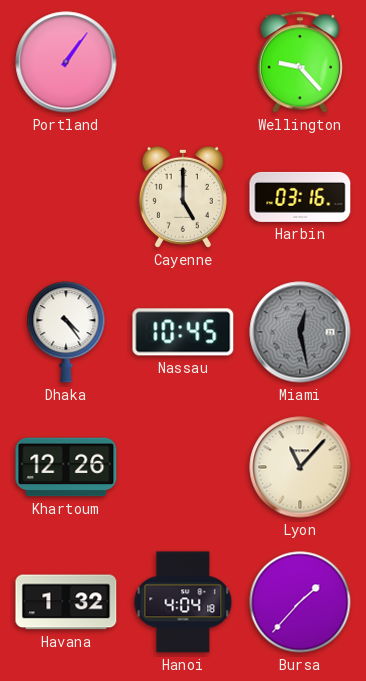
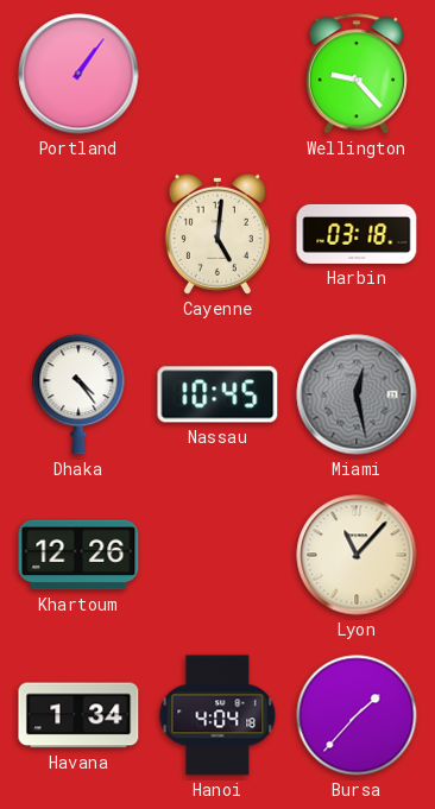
Cayenne: 5:00 -> 5:01
Harbin: 03:16 -> 03:18
Havana: 1:32 -> 1:34
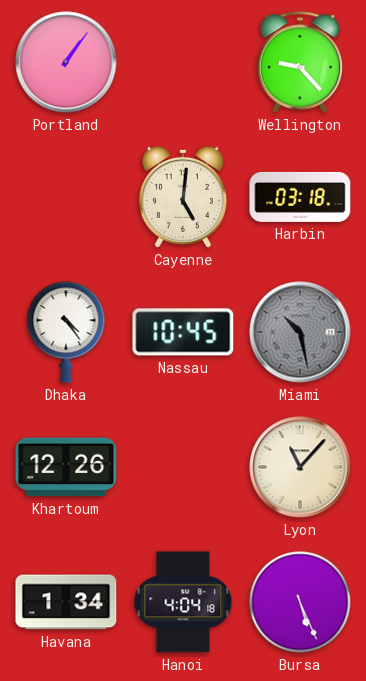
Miami: 12:28 -> 10:28
Bursa: 1:37 -> 5:26
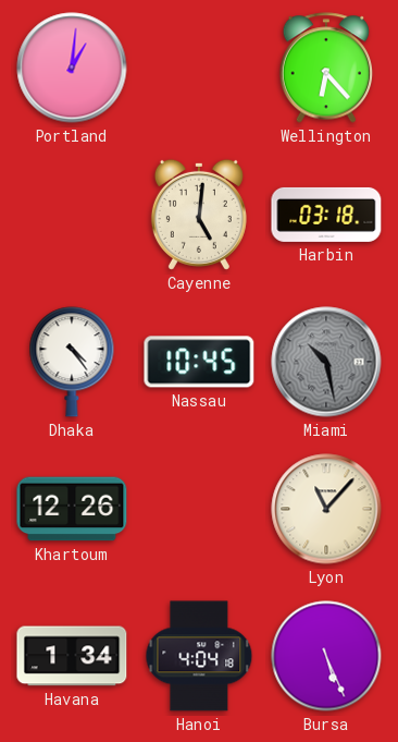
Portland: 1:06 -> 1:01
Wellington: 9:23 -> 6:23
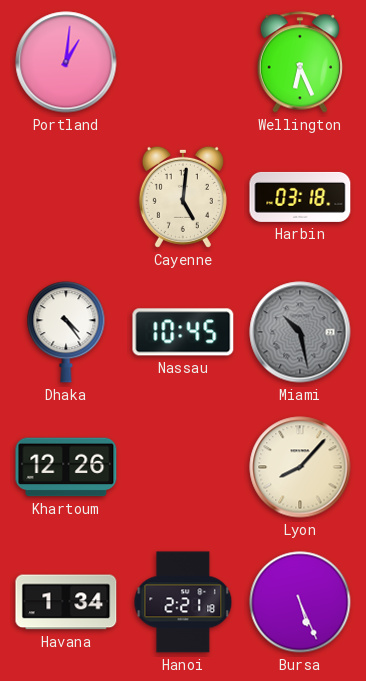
Wellington: 6:23 -> 6:26
Lyon: 11:07 -> 8:07
Hanoi: 4:04 -> 2:21
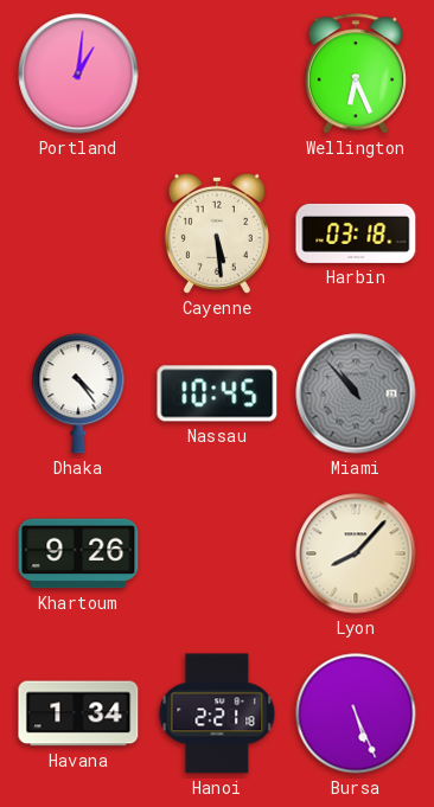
Cayenne: 5:01 -> 5:29
Miami: 10:28 -> 10:53
Khartoum: 12:26 -> 9:26
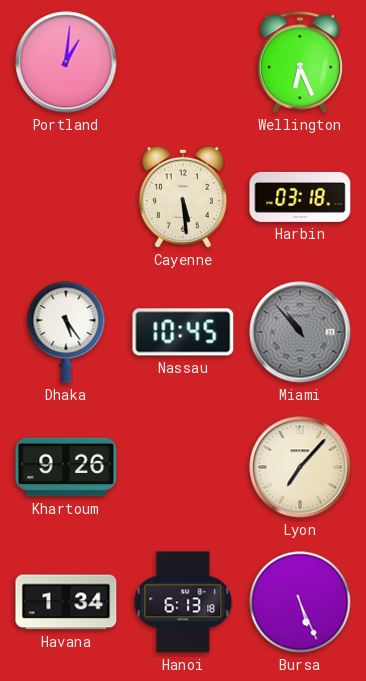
Dhaka: 4:24 -> 5:24
Lyon: 8:07 -> 7:07
Hanoi: 2:21 -> 6:13
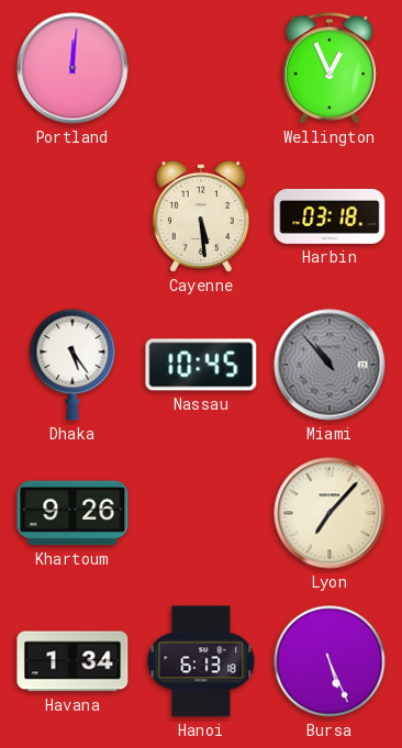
Portland: 1:01 -> 12:01
Wellington: 6:26 -> 12:56
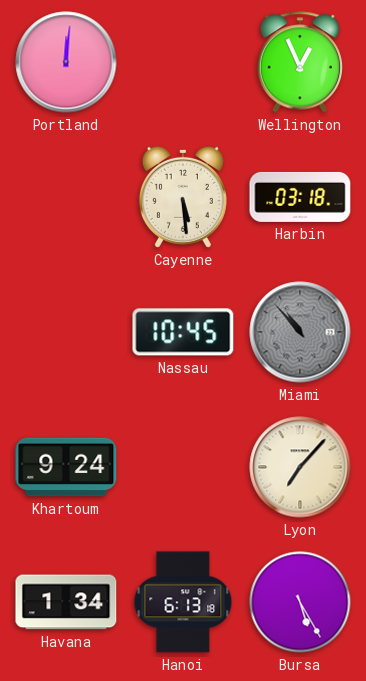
Dhaka: 5:24 -> none
Khartoum: 9:26 -> 9:24
Bursa: 5:26 -> 5:25
